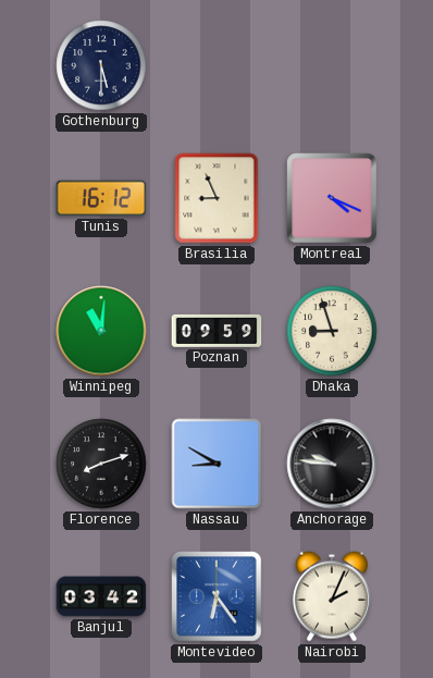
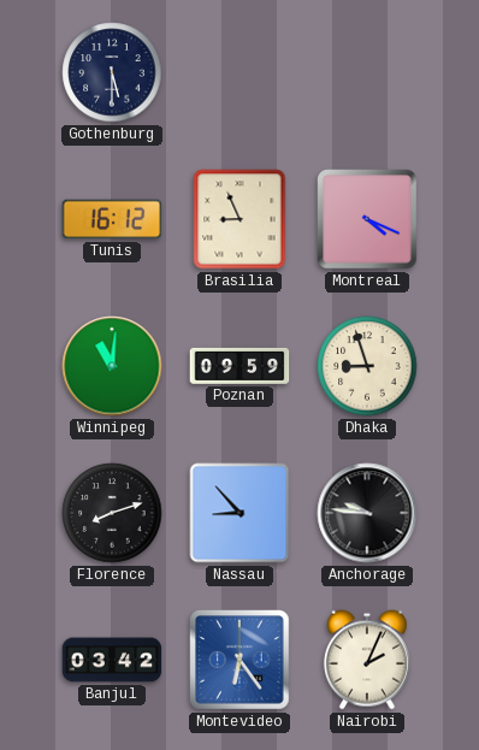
Nassau: 8:50 -> 8:53
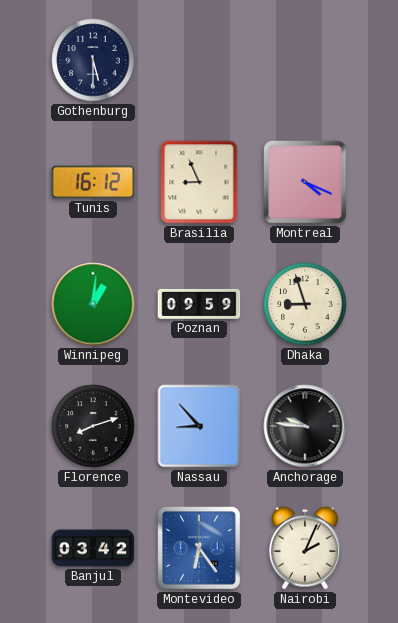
Winnipeg: 11:01 -> 1:01
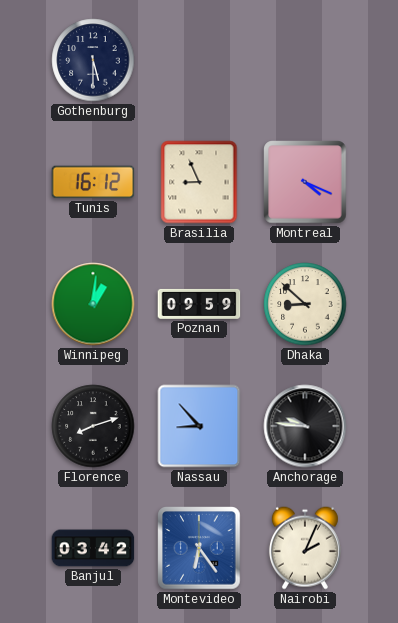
Dhaka: 8:57 -> 8:52
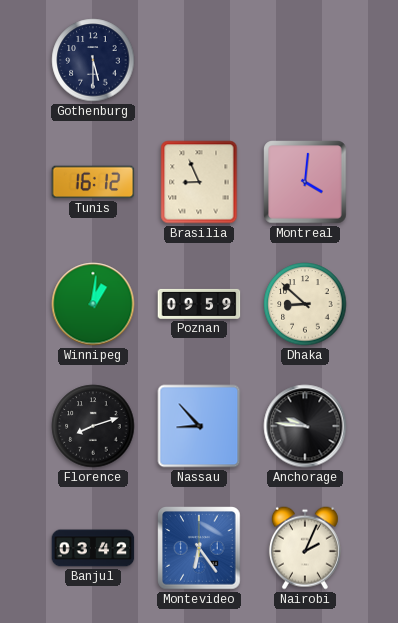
Montreal: 4:19 -> 4:01
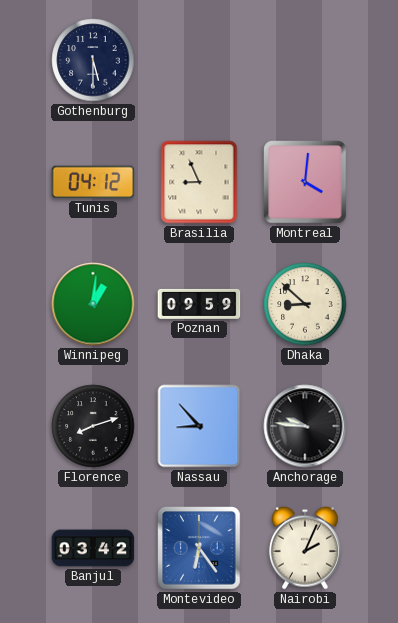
Tunis: 16:12 -> 04:12
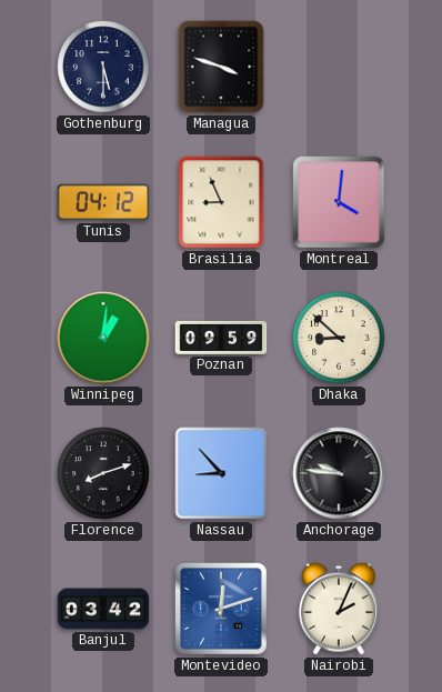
Managua: none -> 3:48
Montevideo: 6:24 -> 12:12
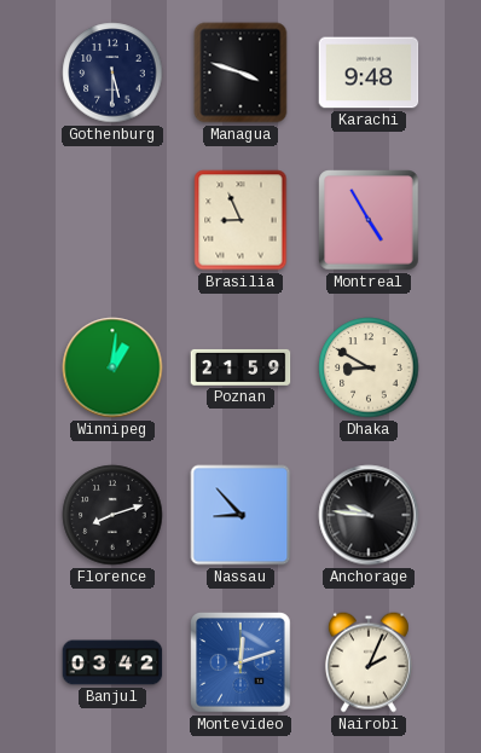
Karachi: none -> 9:48
Tunis: 04:12 -> none
Montreal: 4:01 -> 4:55
Poznan: 09:59 -> 21:59
Dhaka: 8:52 -> 8:50
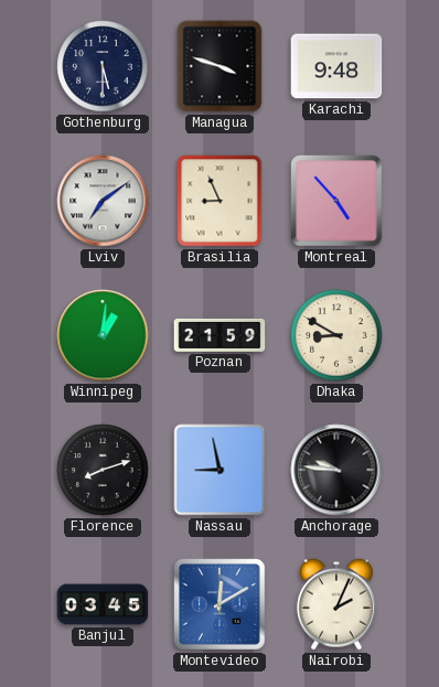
Lviv: none -> 7:09
Montreal: 4:55 -> 4:53
Nassau: 8:53 -> 8:58
Banjul: 03:42 -> 03:45
Montevideo: 12:12 -> 12:10
